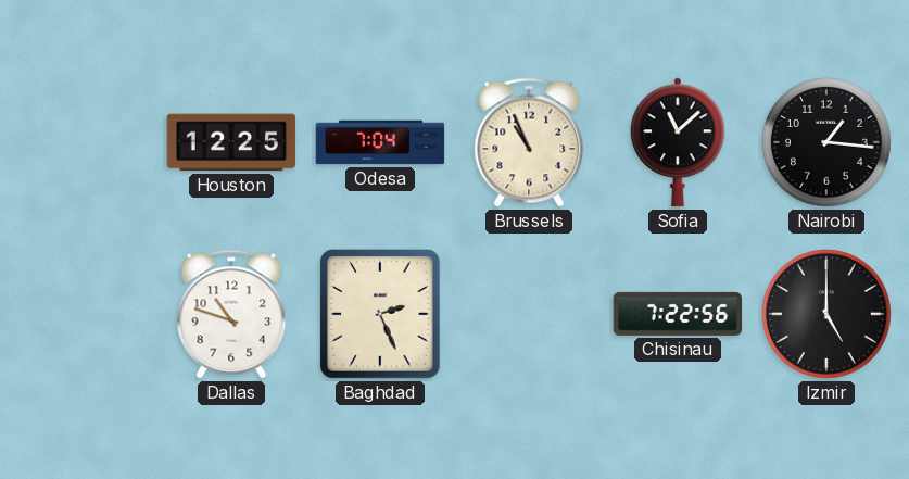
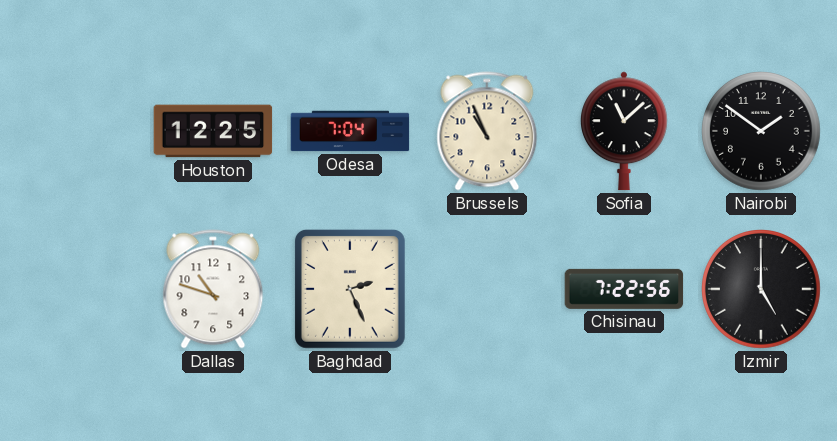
Nairobi: 1:16 -> 1:51
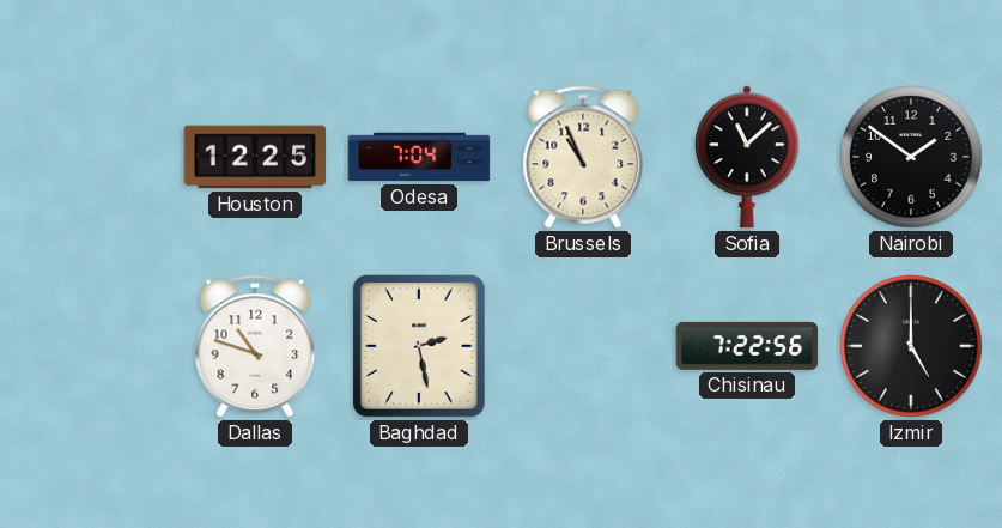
Baghdad: 2:26 -> 2:28
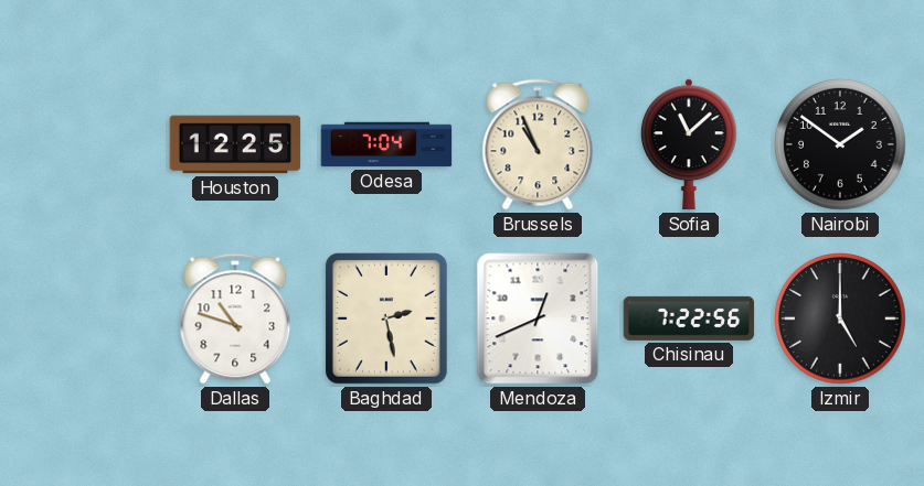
Mendoza: none -> 12:41
